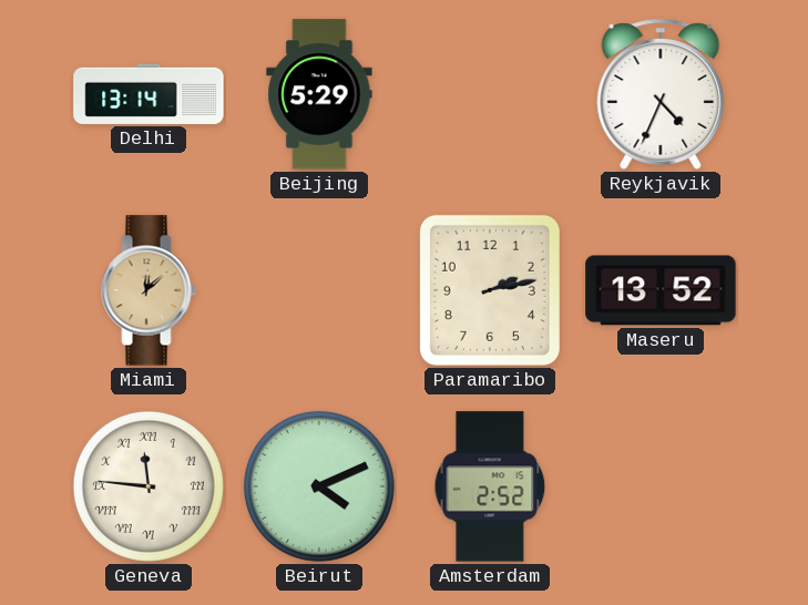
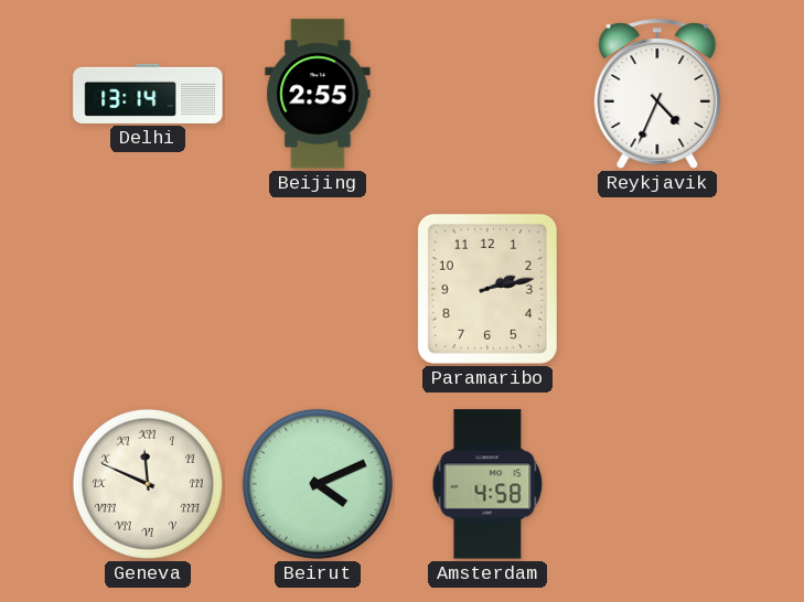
Beijing: 5:29 -> 2:55
Miami: 12:08 -> none
Maseru: 13:52 -> none
Geneva: 11:46 -> 11:49
Amsterdam: 2:52 -> 4:58
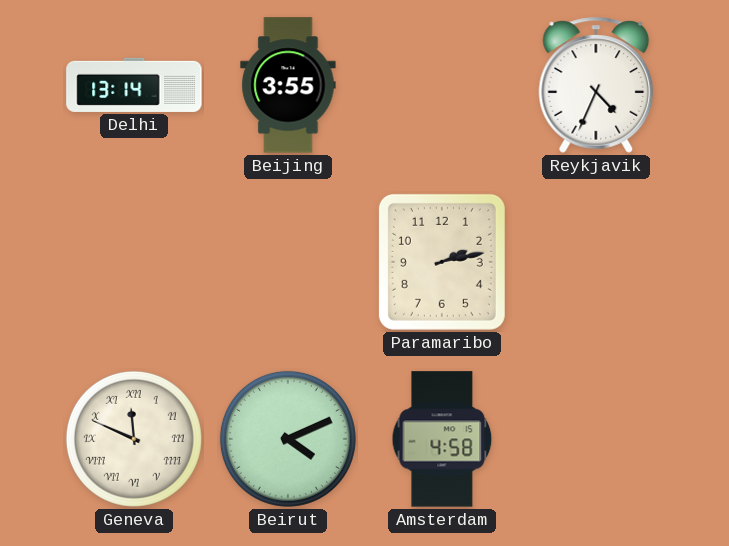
Beijing: 2:55 -> 3:55
